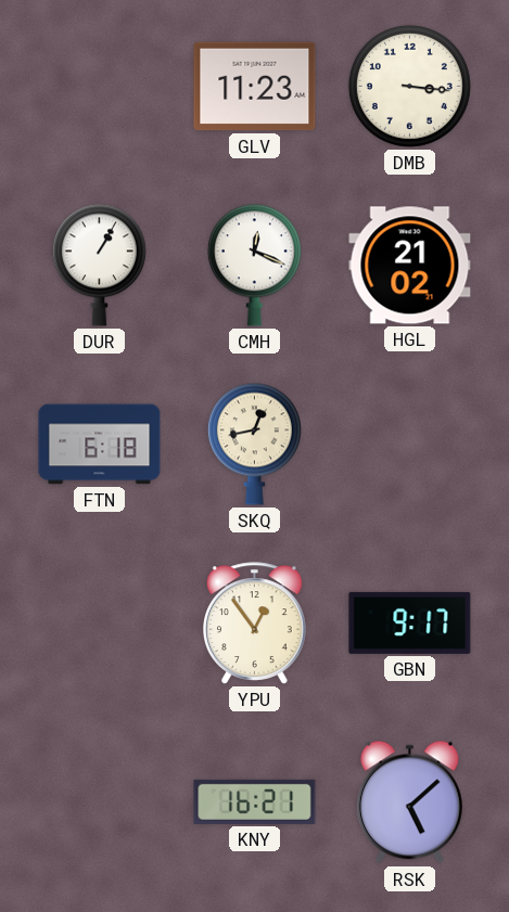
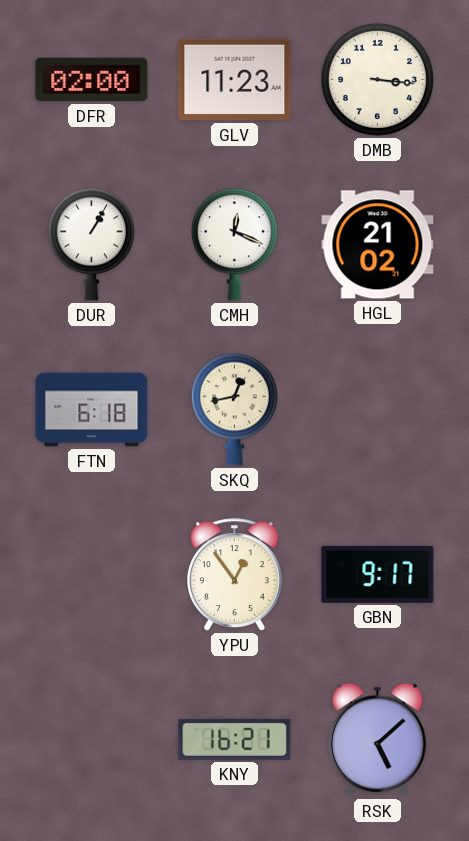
DFR: none -> 02:00
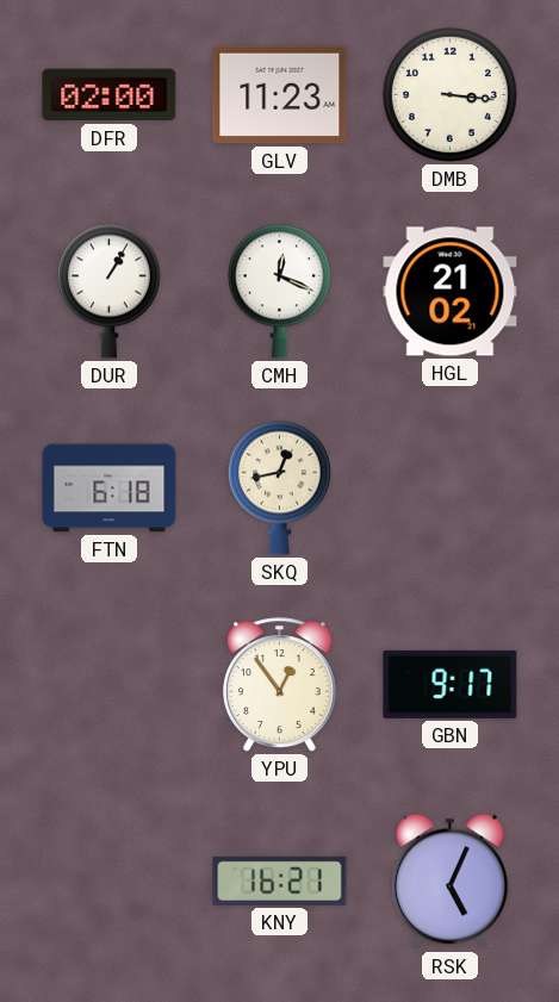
RSK: 5:08 -> 5:04
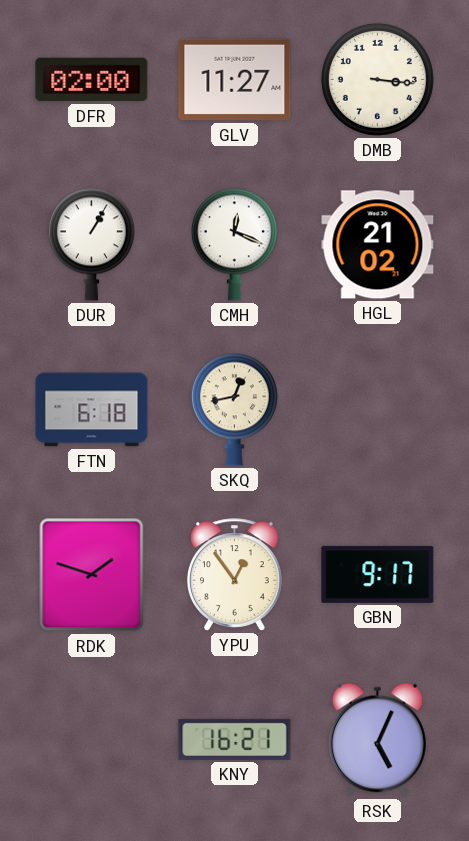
GLV: 11:23 -> 11:27
RDK: none -> 1:48
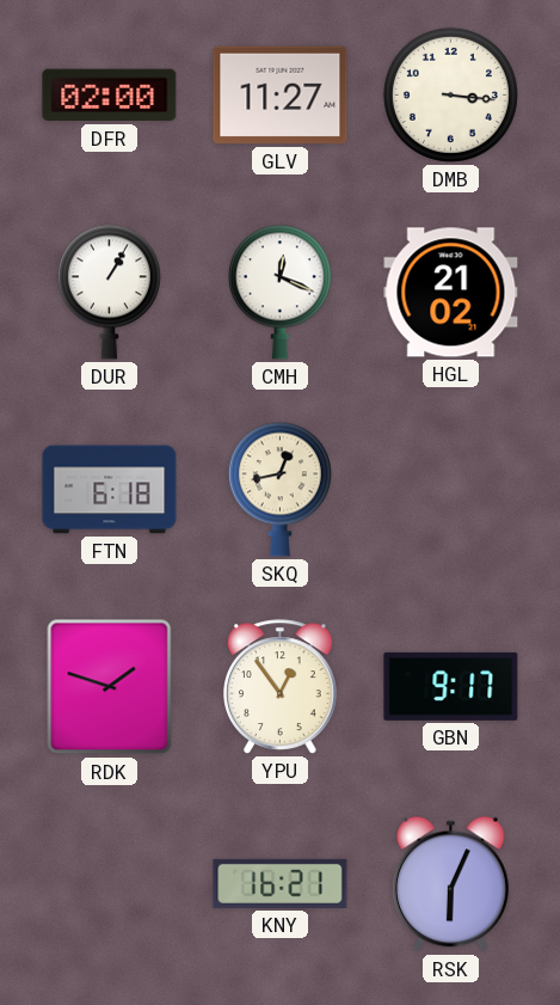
RSK: 5:04 -> 6:04
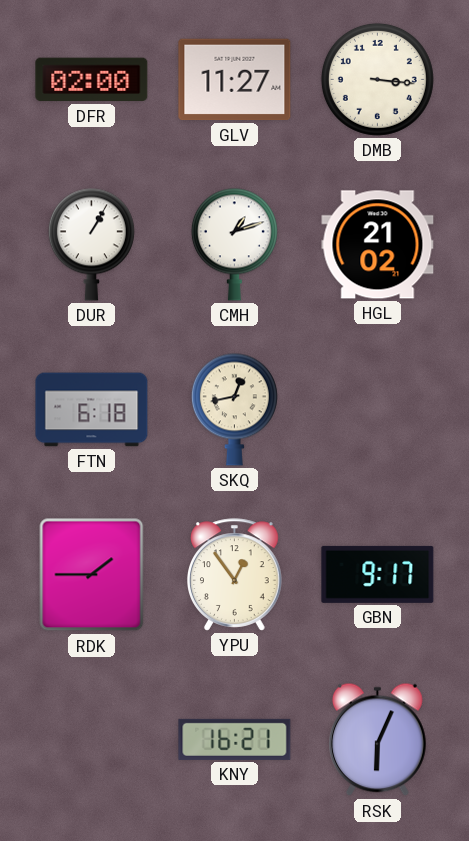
CMH: 12:19 -> 1:12
RDK: 1:48 -> 1:45
